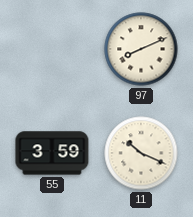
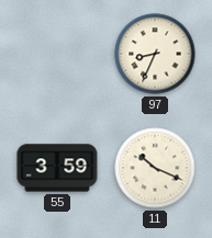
97: 8:11 -> 8:34
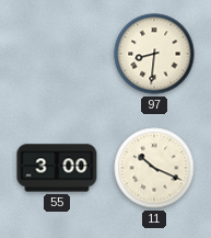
97: 8:34 -> 8:31
55: 3:59 -> 3:00
